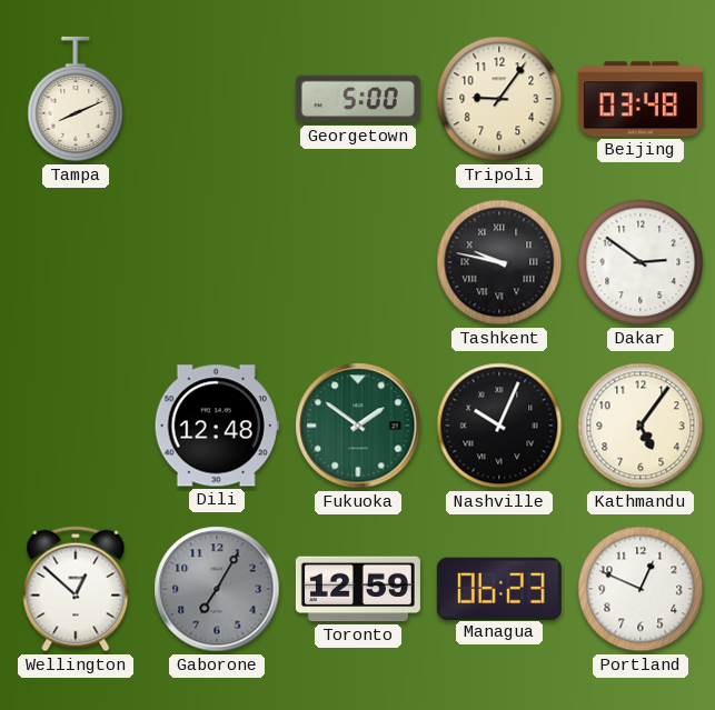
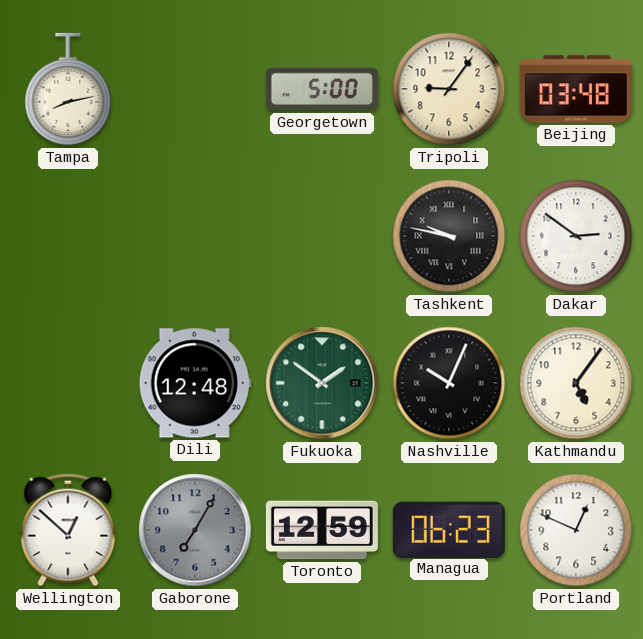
Tampa: 8:11 -> 8:13
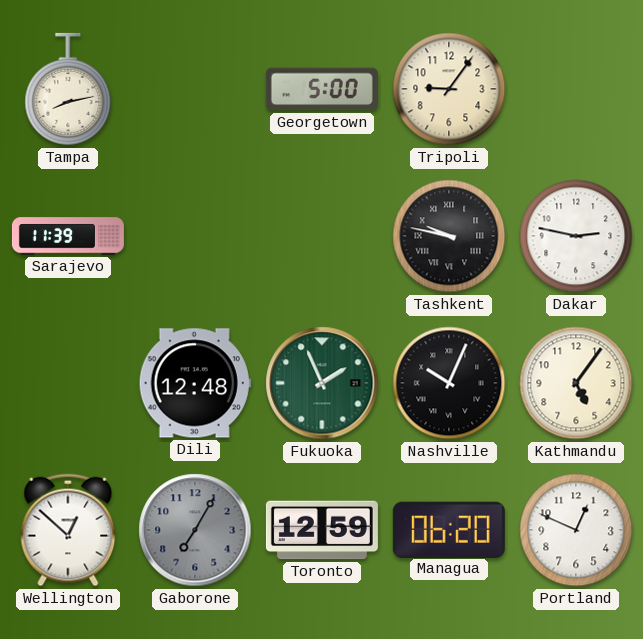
Beijing: 03:48 -> none
Sarajevo: none -> 11:39
Dakar: 2:51 -> 2:47
Fukuoka: 1:51 -> 1:56
Managua: 06:23 -> 06:20
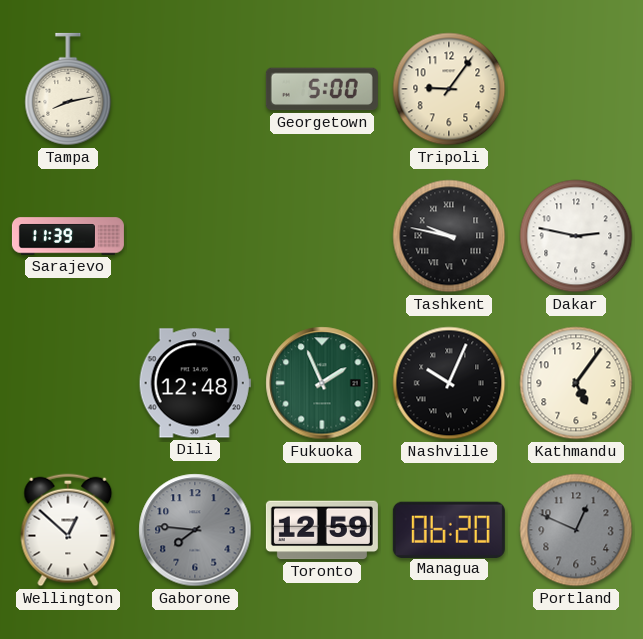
Gaborone: 7:05 -> 7:46
Portland dial: white -> grey
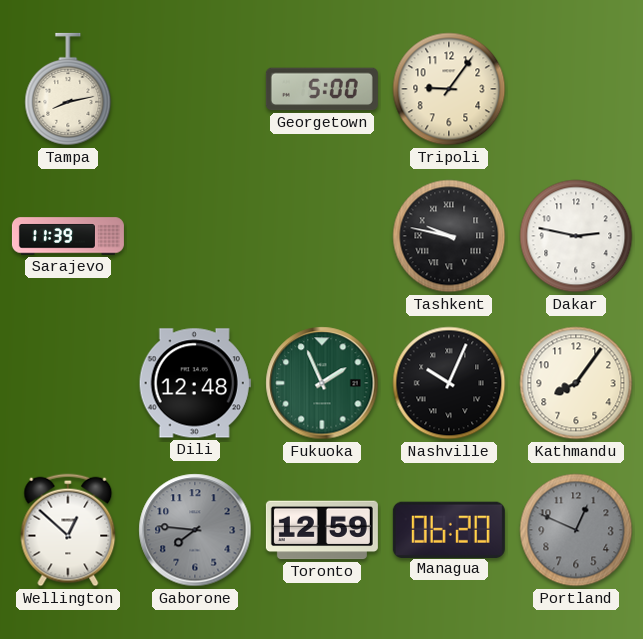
Kathmandu: 5:06 -> 8:06
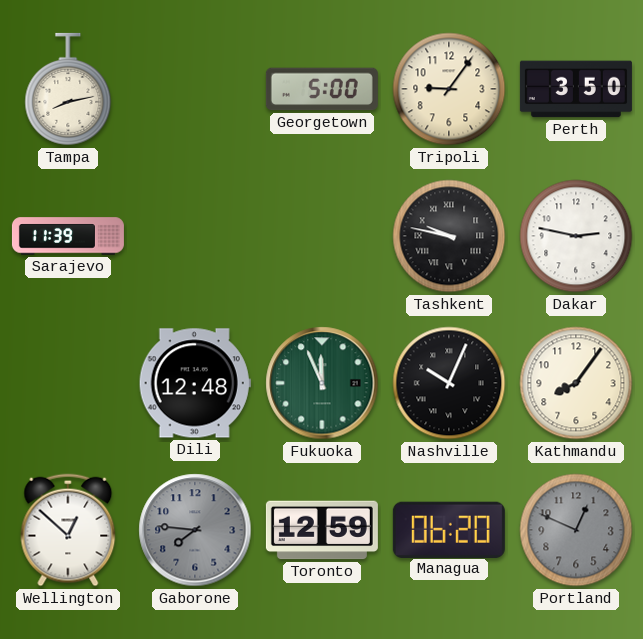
Perth: none -> 3:50
Fukuoka: 1:56 -> 11:56
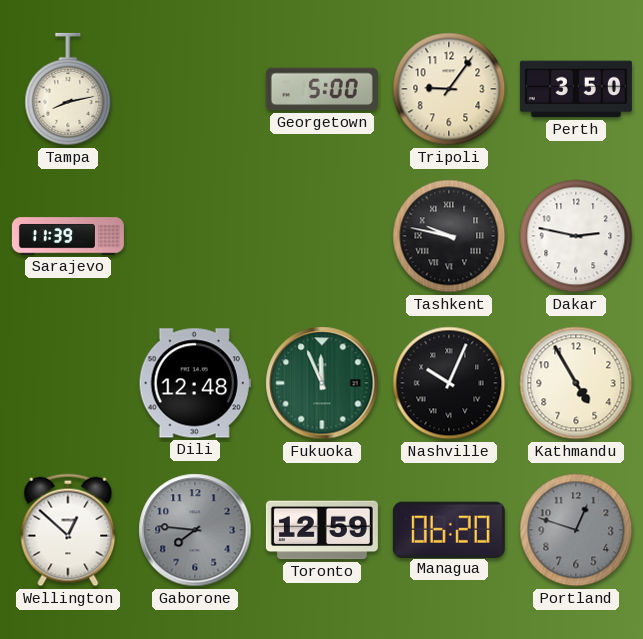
Kathmandu: 8:06 -> 4:55
Portland: 12:49 -> 12:48
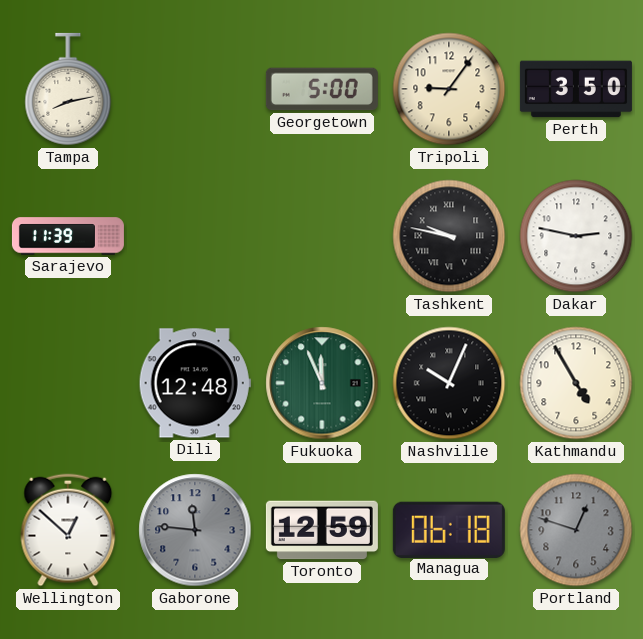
Gaborone: 7:46 -> 11:46
Managua: 06:20 -> 06:18
